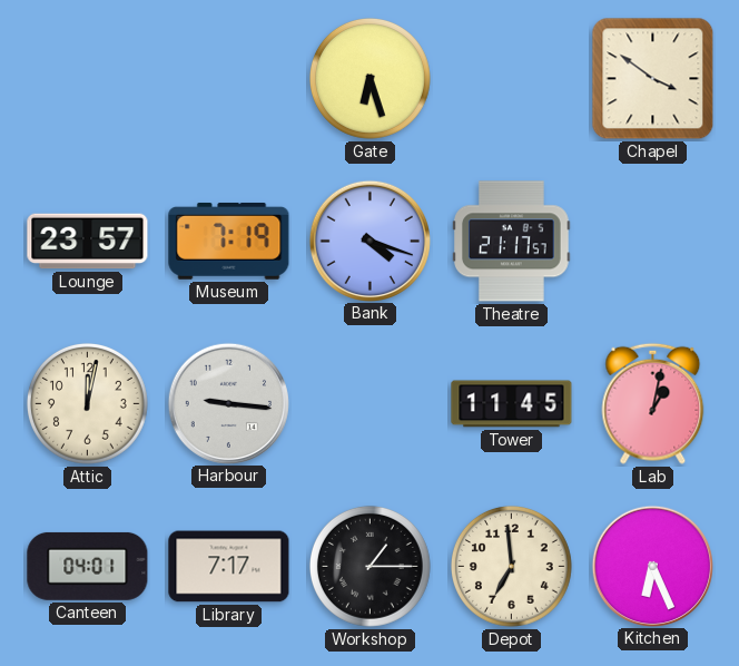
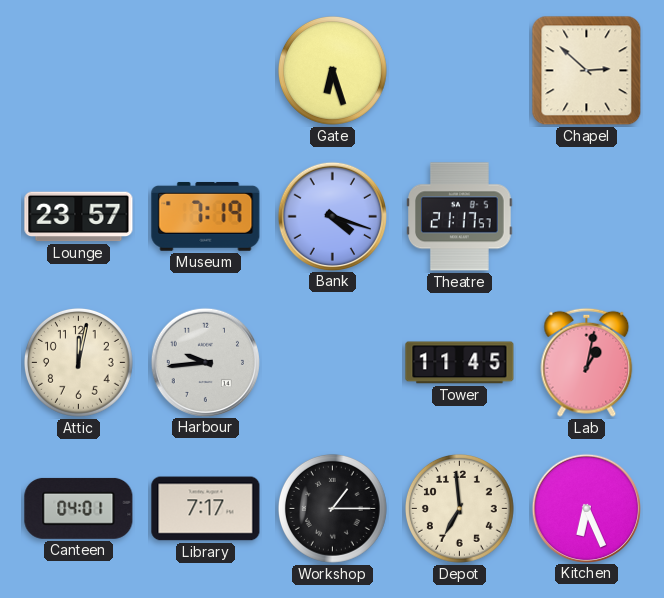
Chapel: 3:51 -> 2:52
Harbour: 9:16 -> 9:44
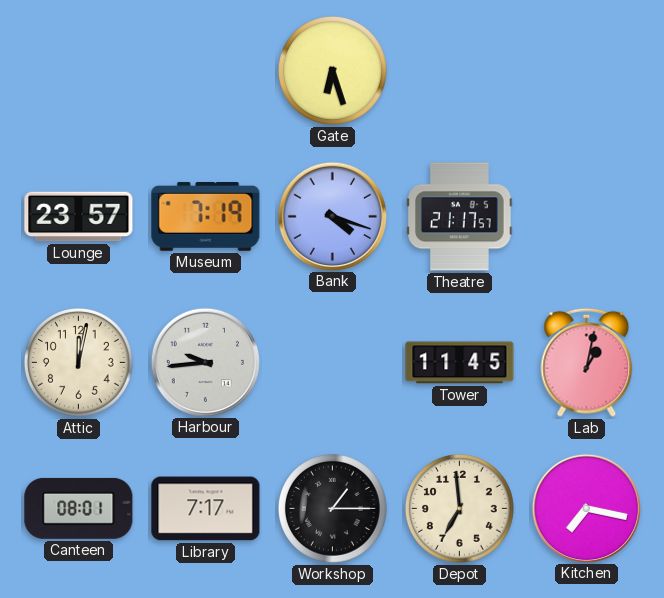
Chapel: 2:52 -> none
Canteen: 04:01 -> 08:01
Kitchen: 6:26 -> 7:17
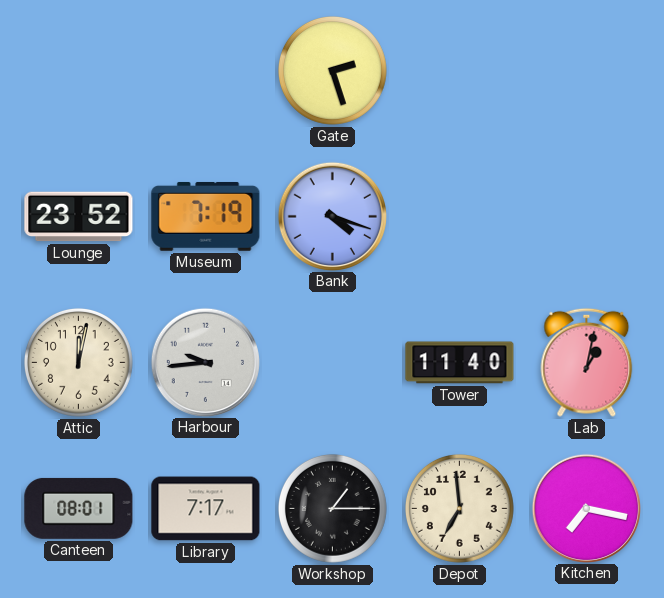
Gate: 6:27 -> 2:27
Lounge: 23:57 -> 23:52
Theatre: 21:17 -> none
Tower: 11:45 -> 11:40
